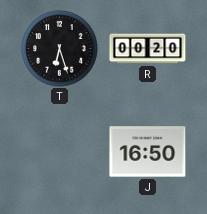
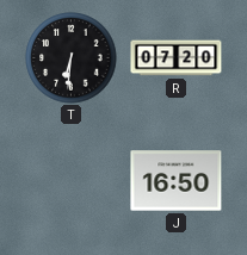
T: 6:27 -> 6:31
R: 00:20 -> 07:20
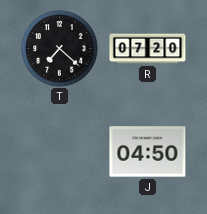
T: 6:31 -> 7:22
J: 16:50 -> 04:50
